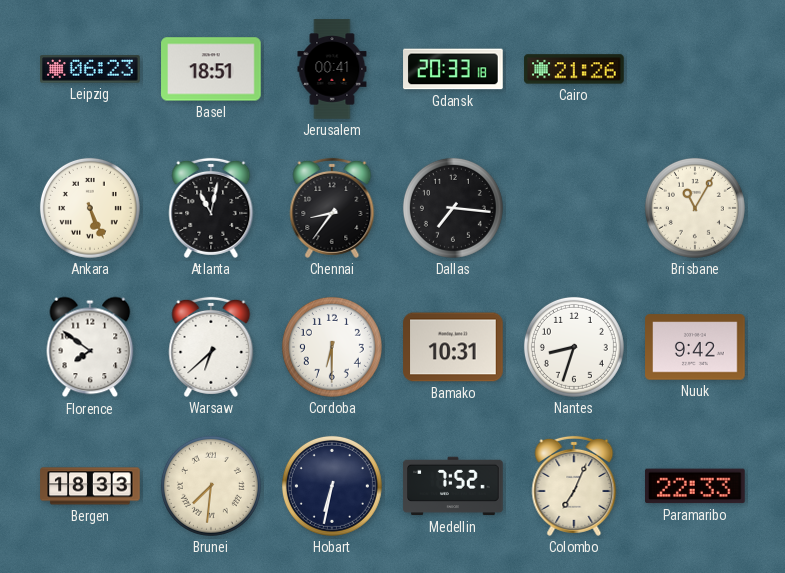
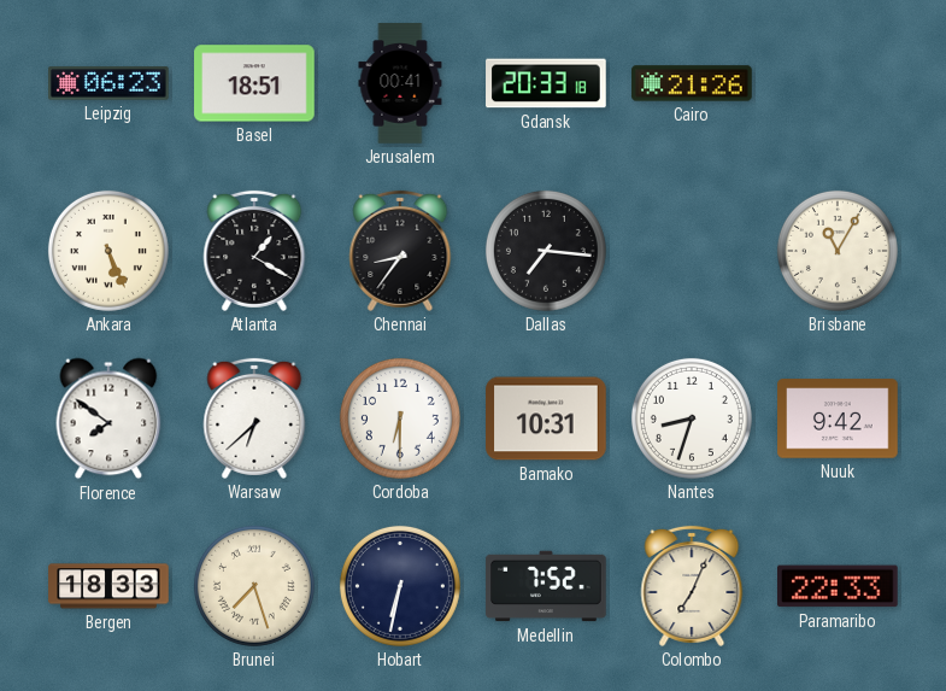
Atlanta: 11:02 -> 1:20
Brunei: 7:31 -> 7:27
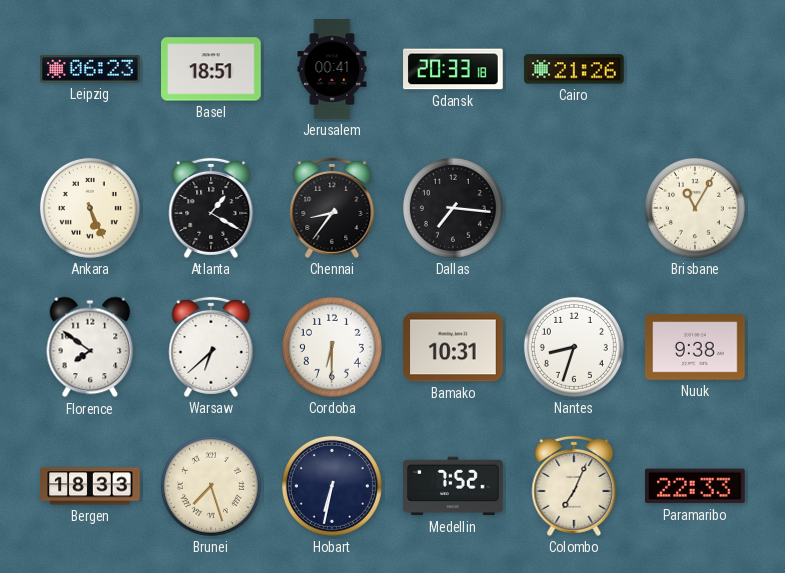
Nuuk: 9:42 -> 9:38
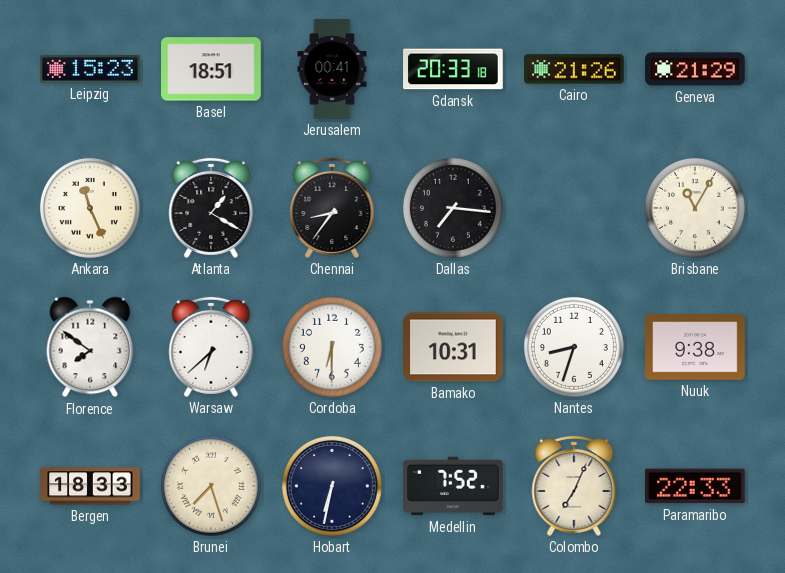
Leipzig: 06:23 -> 15:23
Geneva: none -> 21:29
Ankara: 5:26 -> 11:26
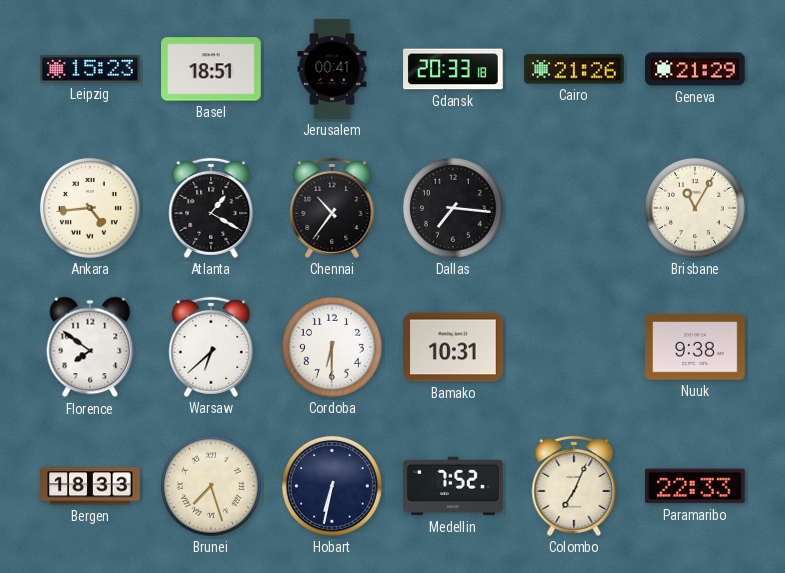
Ankara: 11:26 -> 4:44
Chennai: 8:36 -> 10:36
Nantes: 8:33 -> none
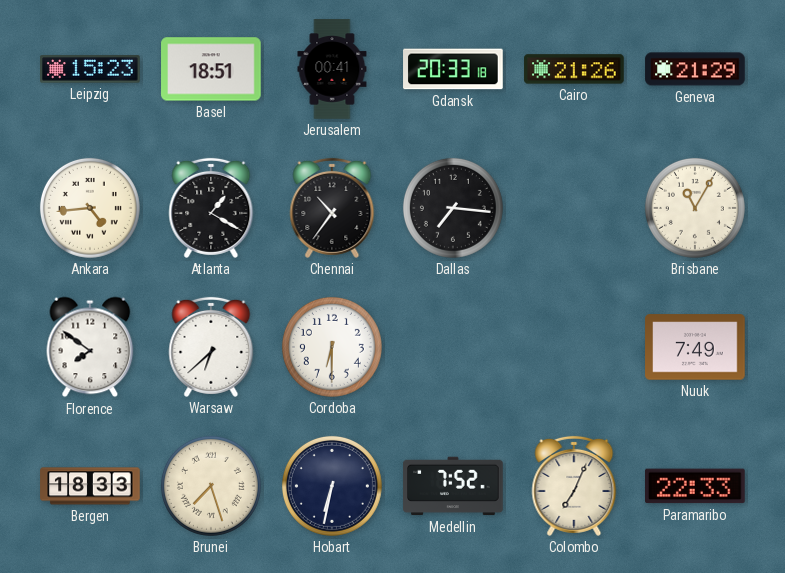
Bamako: 10:31 -> none
Nuuk: 9:38 -> 7:49
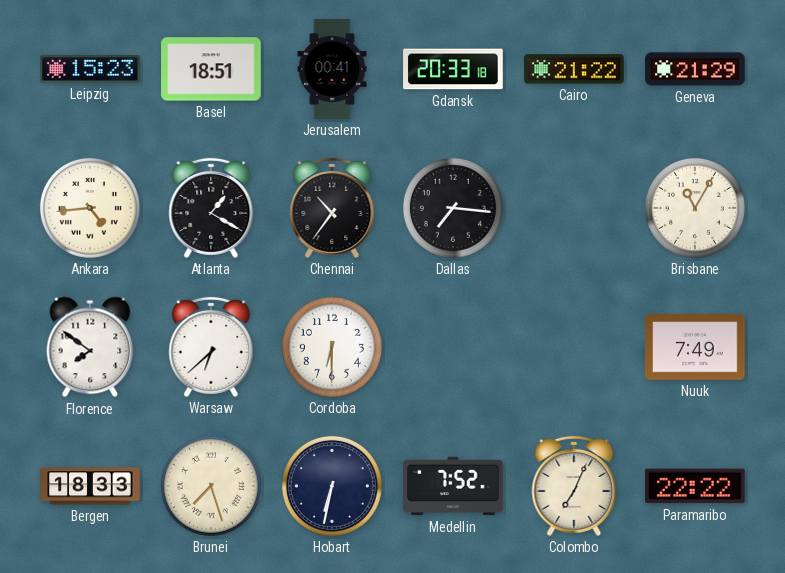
Cairo: 21:26 -> 21:22
Paramaribo: 22:33 -> 22:22
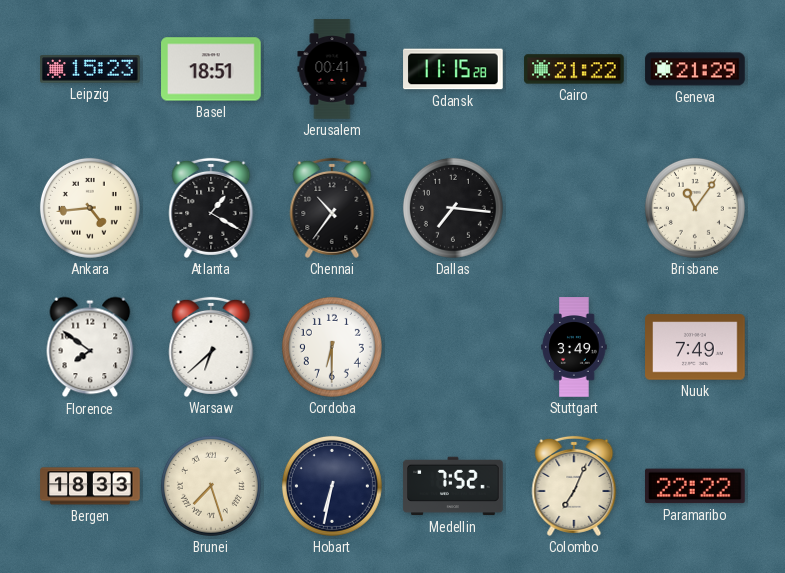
Gdansk: 20:33 -> 11:15
Brisbane: 11:05 -> 11:06
Stuttgart: none -> 3:49
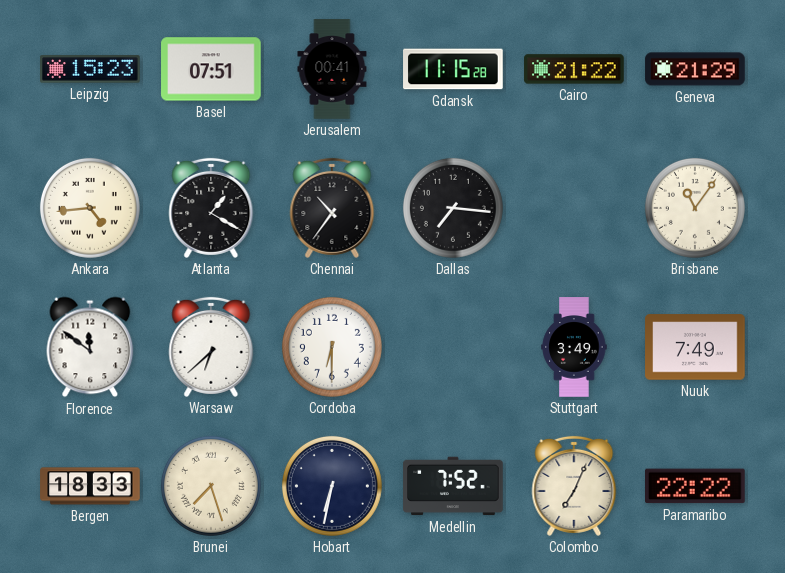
Basel: 18:51 -> 07:51
Florence: 7:51 -> 11:51
